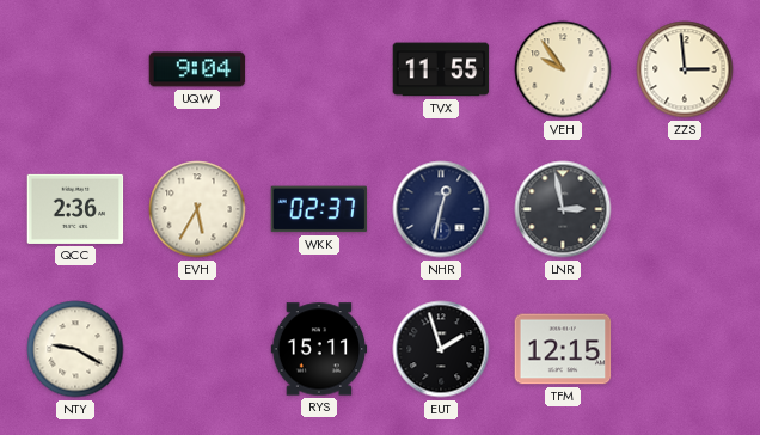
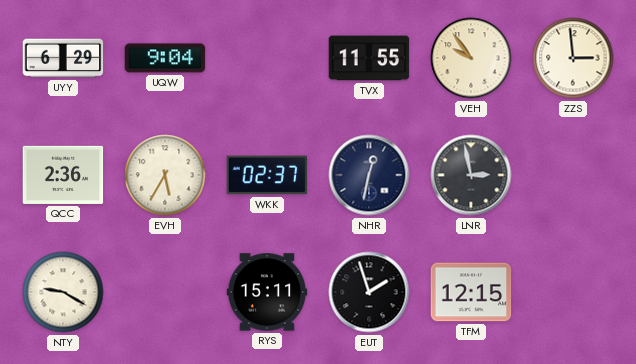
UYY: none -> 6:29
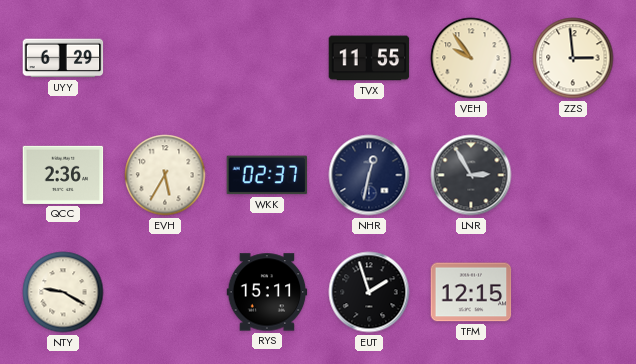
UQW: 9:04 -> none
LNR: 2:58 -> 2:55
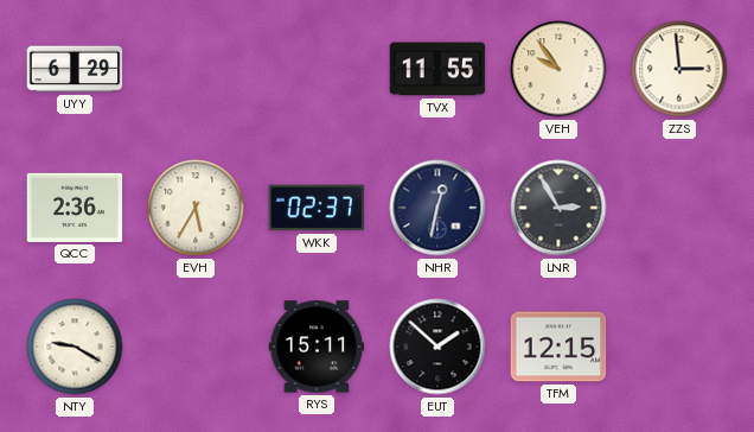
EUT: 1:57 -> 1:52
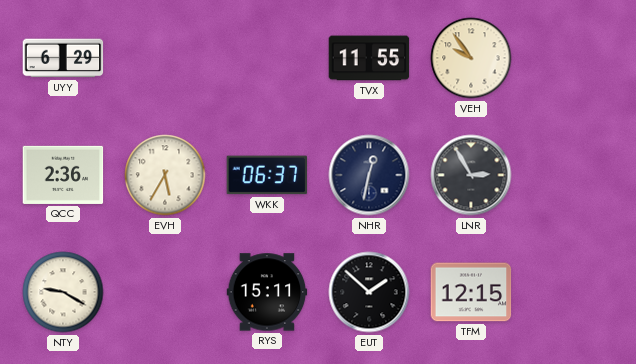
ZZS: 2:59 -> none
WKK: 02:37 -> 06:37
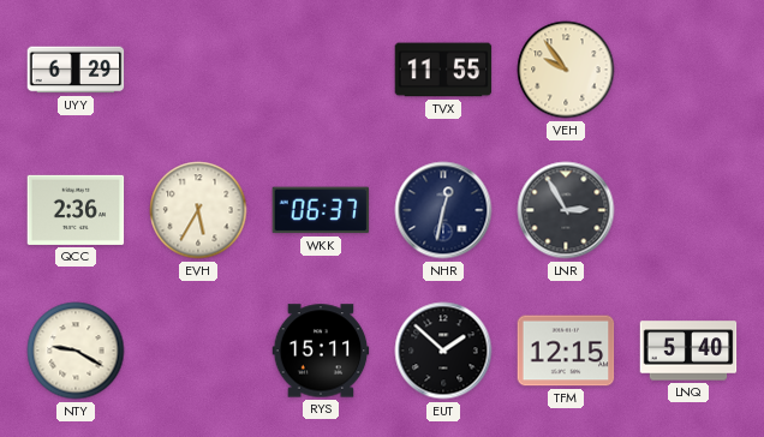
LNQ: none -> 5:40
